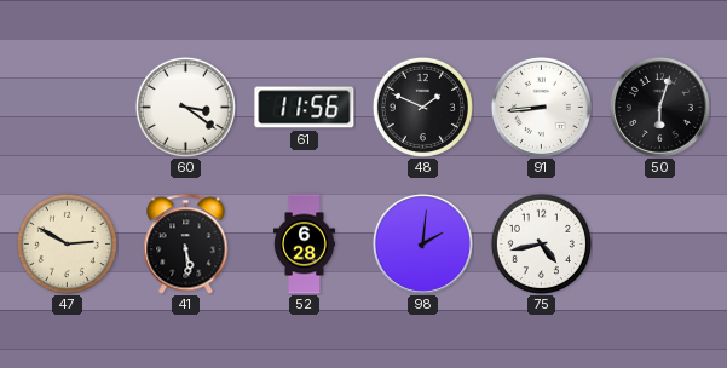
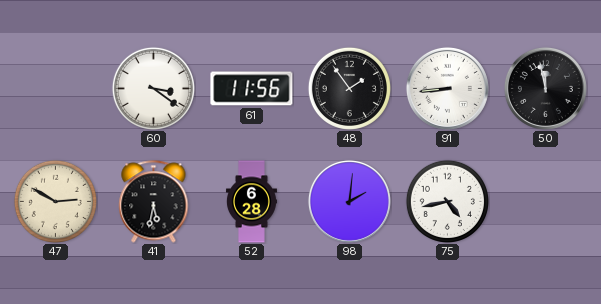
48: 1:49 -> 1:54
50: 6:03 -> 11:58
41: 5:29 -> 5:32
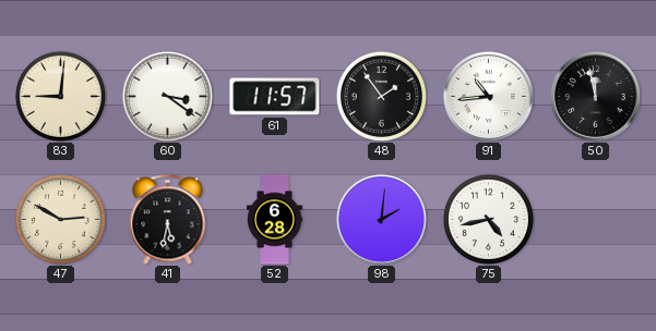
83: none -> 9:01
61: 11:56 -> 11:57
91: 8:44 -> 10:44
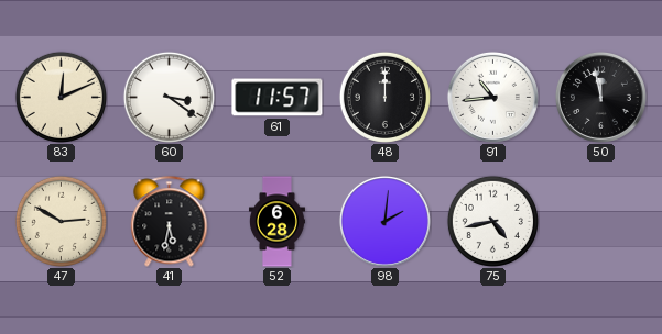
83: 9:01 -> 12:11
48: 1:54 -> 12:00
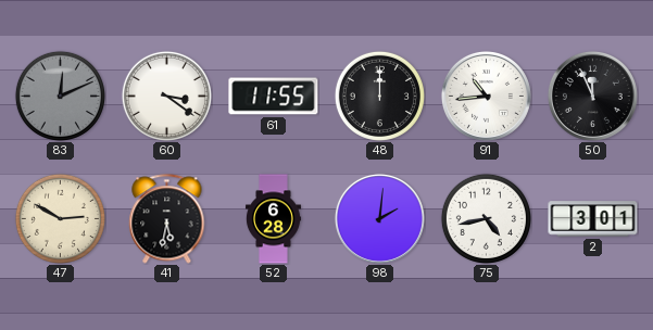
83 dial: cream -> grey
61: 11:57 -> 11:55
50: 11:58 -> 11:56
2: none -> 3:01
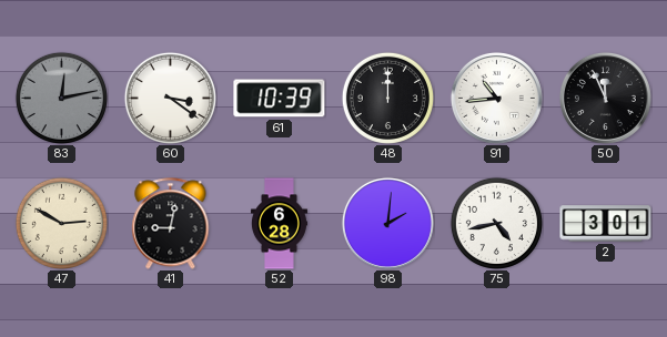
83: 12:11 -> 12:13
61: 11:55 -> 10:39
41: 5:32 -> 9:02
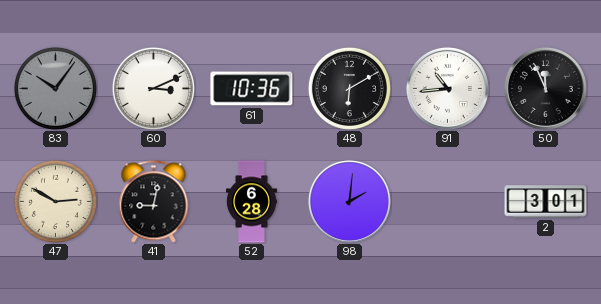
83: 12:13 -> 10:06
60: 3:21 -> 3:11
61: 10:39 -> 10:36
48: 12:00 -> 6:10
75: 4:43 -> none
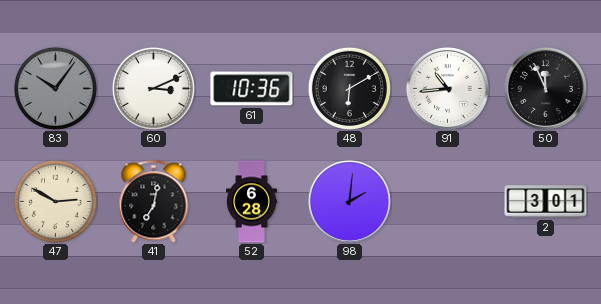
41: 9:02 -> 7:02
